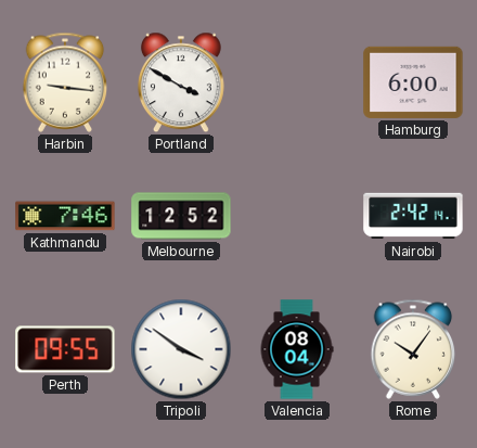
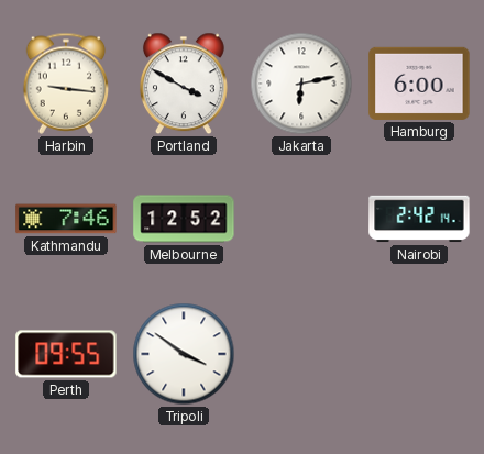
Jakarta: none -> 6:13
Valencia: 08:04 -> none
Rome: 10:06 -> none
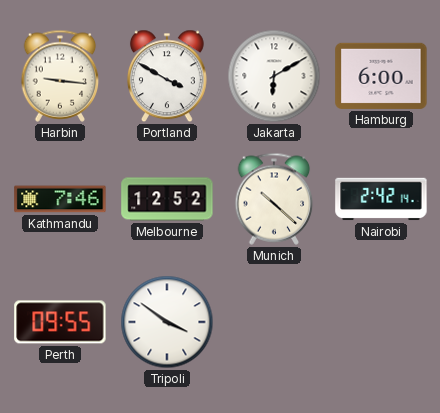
Jakarta: 6:13 -> 6:10
Munich: none -> 10:22
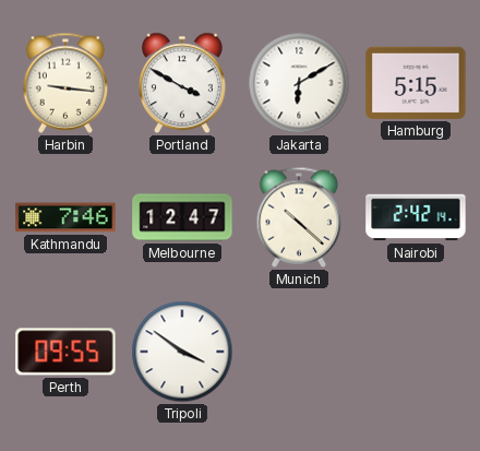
Hamburg: 6:00 -> 5:15
Melbourne: 12:52 -> 12:47
